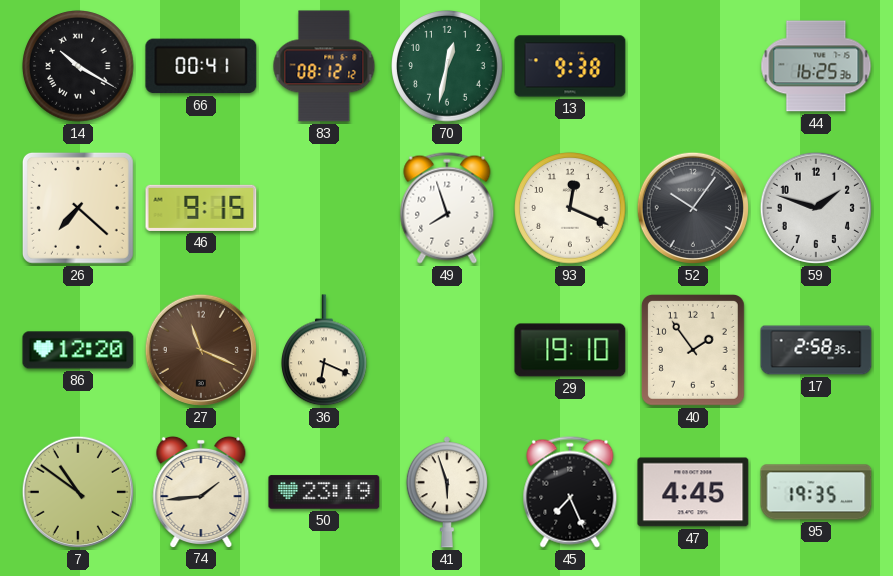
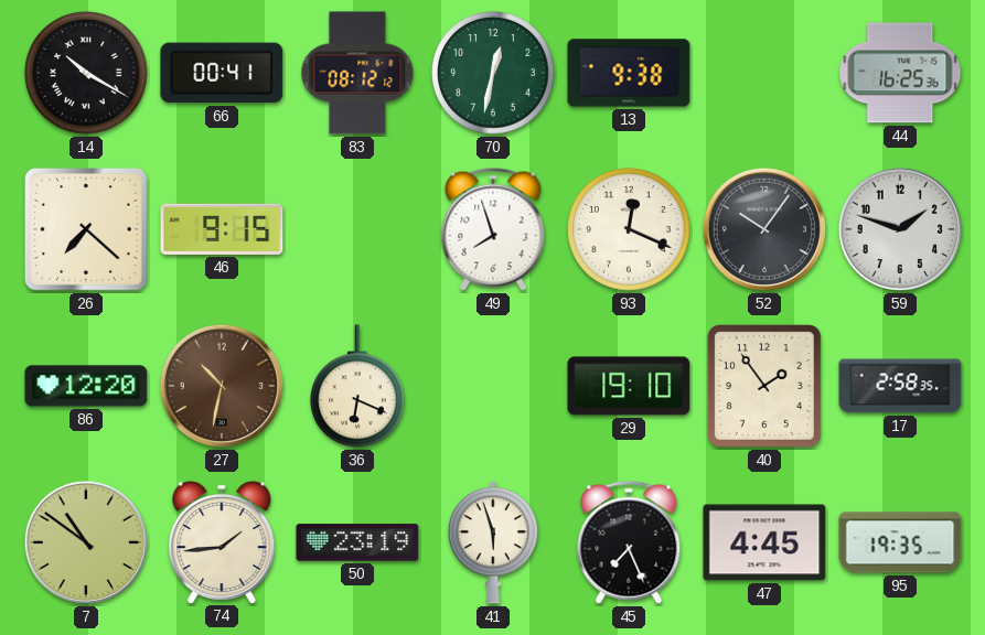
27: 11:19 -> 10:32
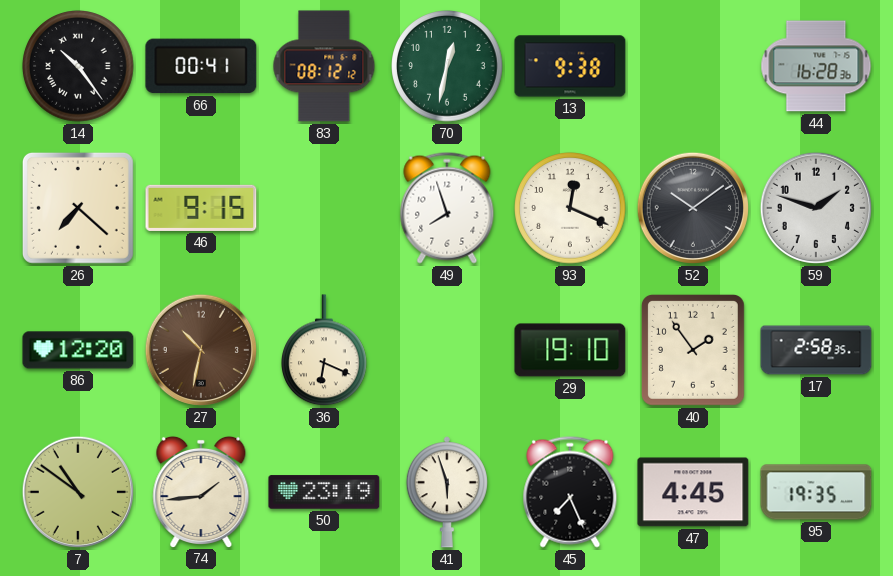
14: 10:20 -> 10:24
44: 16:25 -> 16:28
52: 10:06 -> 10:09
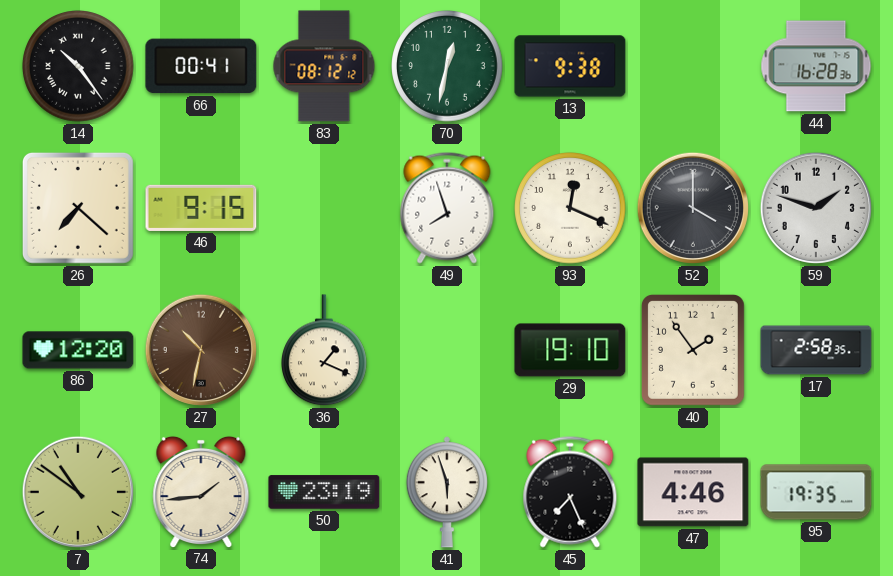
52: 10:09 -> 4:00
36: 6:19 -> 1:19
47: 4:45 -> 4:46
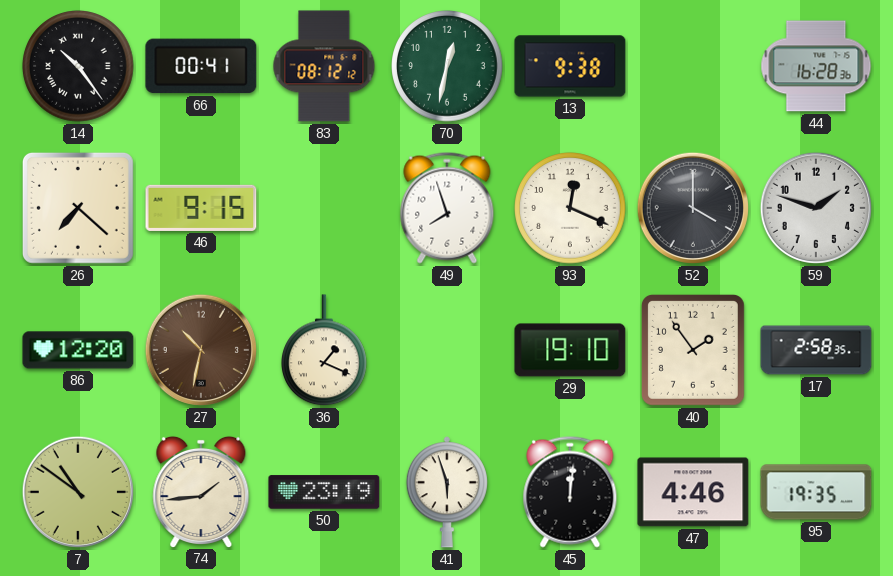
45: 7:26 -> 12:01
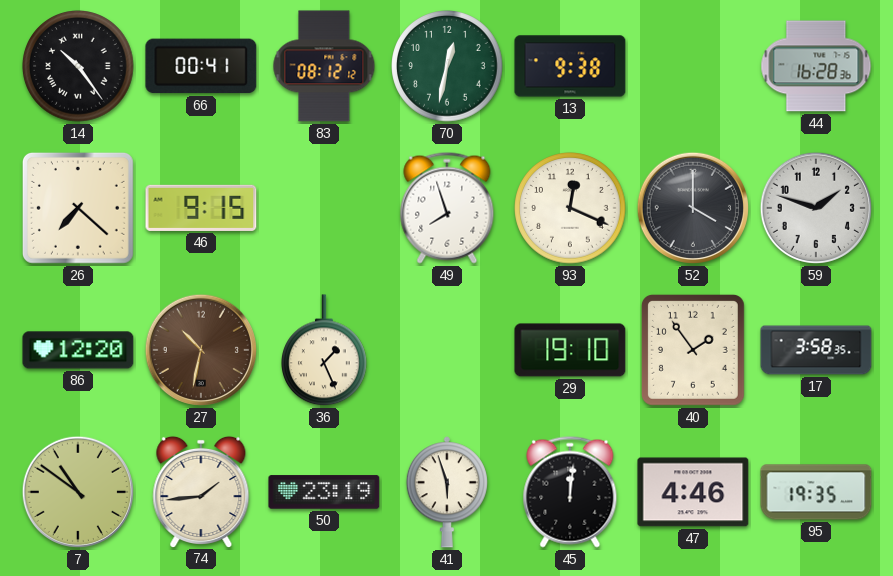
36: 1:19 -> 1:26
17: 2:58 -> 3:58
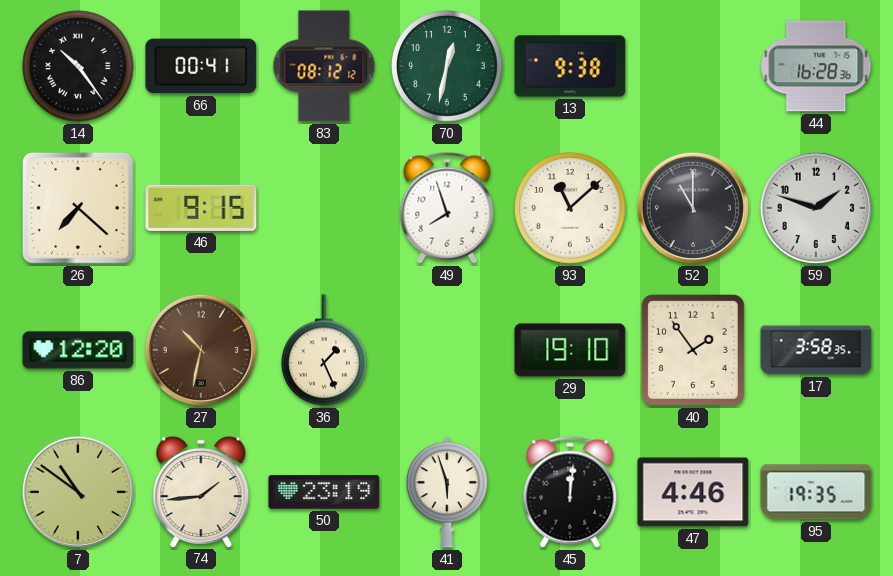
93: 12:19 -> 11:08
52: 4:00 -> 11:00
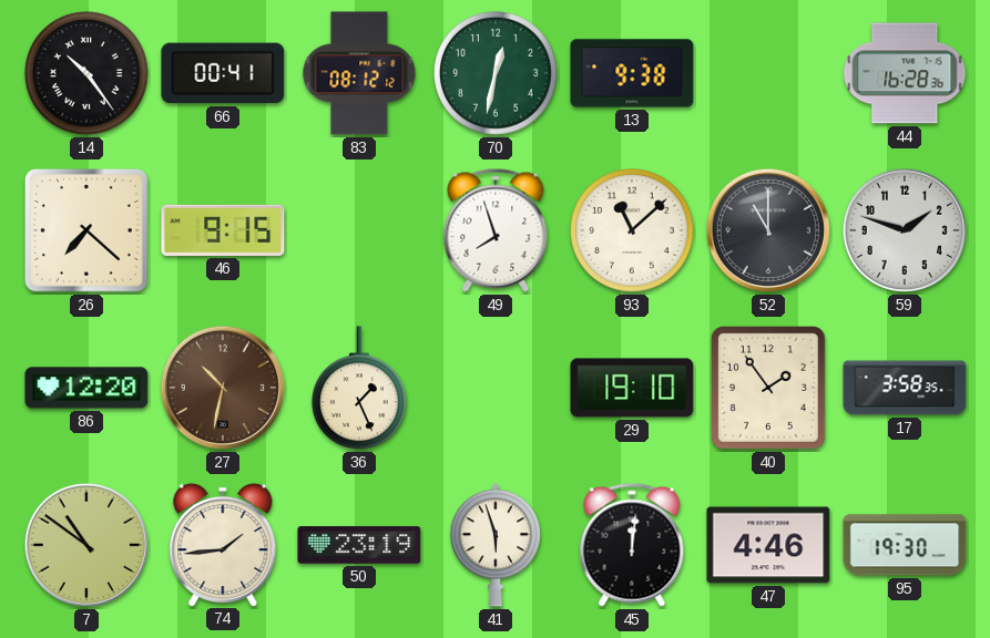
95: 19:35 -> 19:30
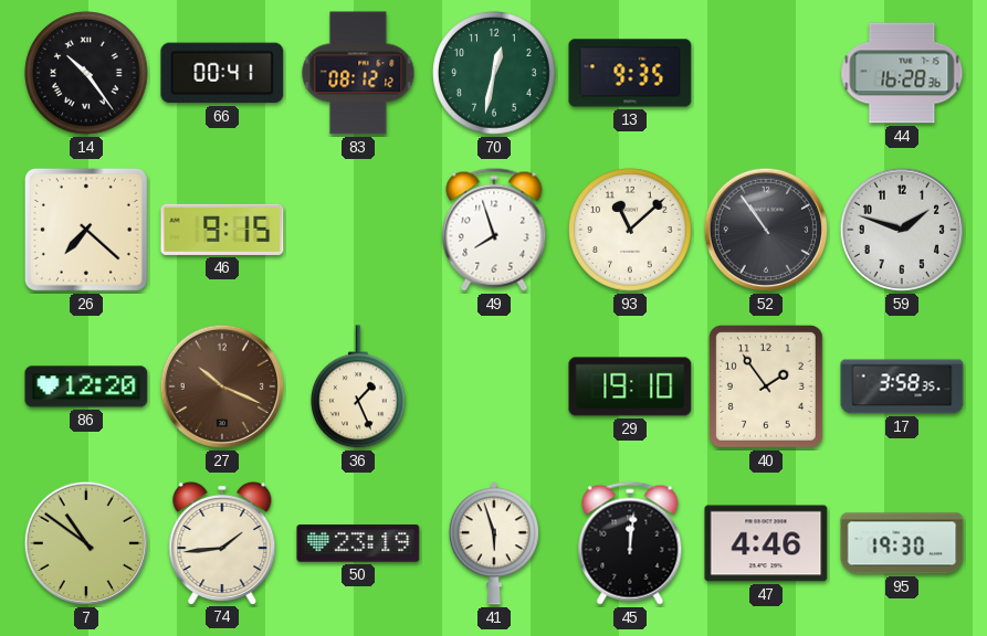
13: 9:38 -> 9:35
52: 11:00 -> 10:54
27: 10:32 -> 10:19
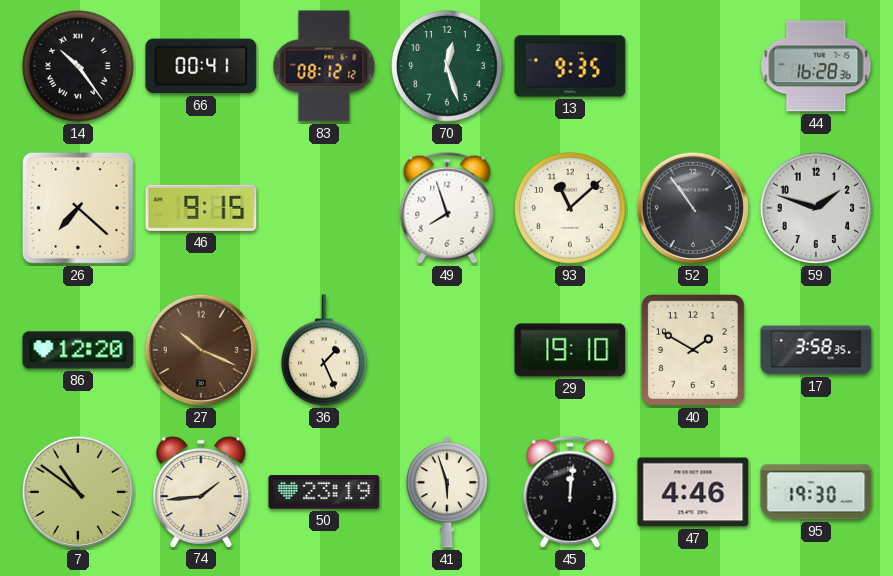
70: 12:32 -> 12:27
40: 1:54 -> 1:50
